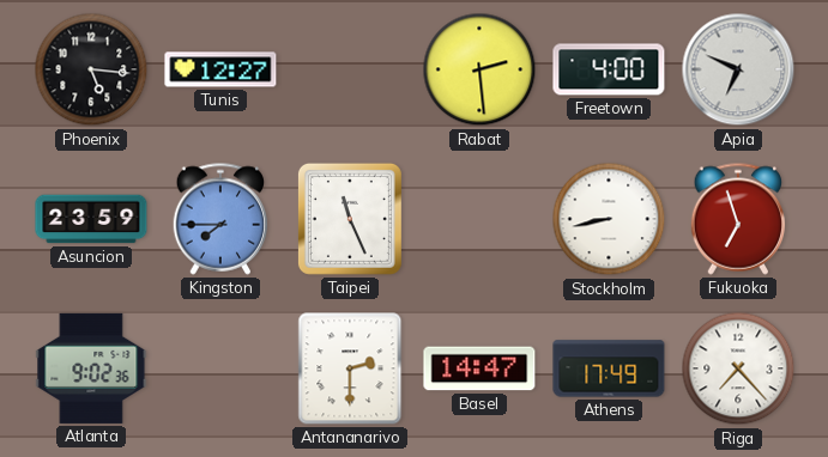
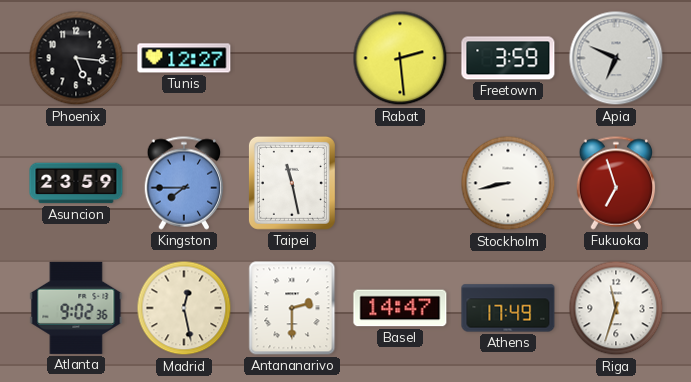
Freetown: 4:00 -> 3:59
Taipei: 11:26 -> 11:28
Madrid: none -> 12:28
Riga: 7:23 -> 11:33
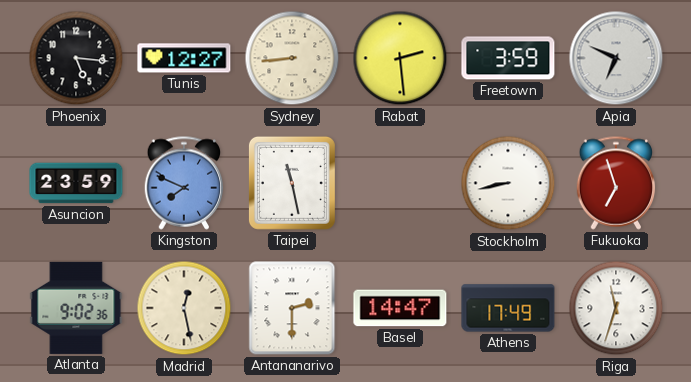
Sydney: none -> 8:44
Kingston: 7:45 -> 7:49
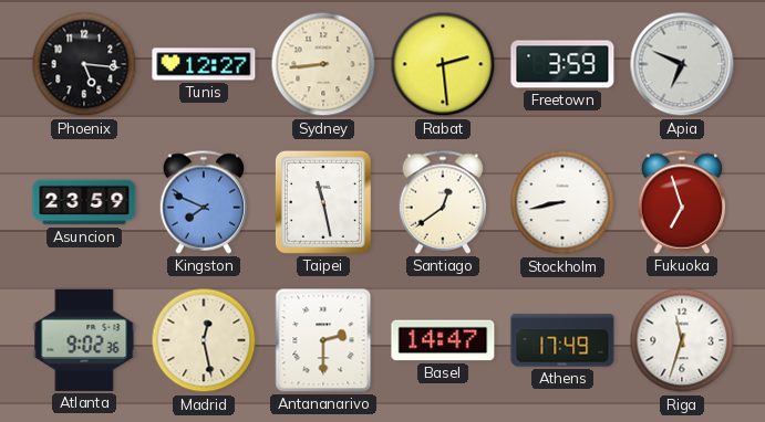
Santiago: none -> 12:39
